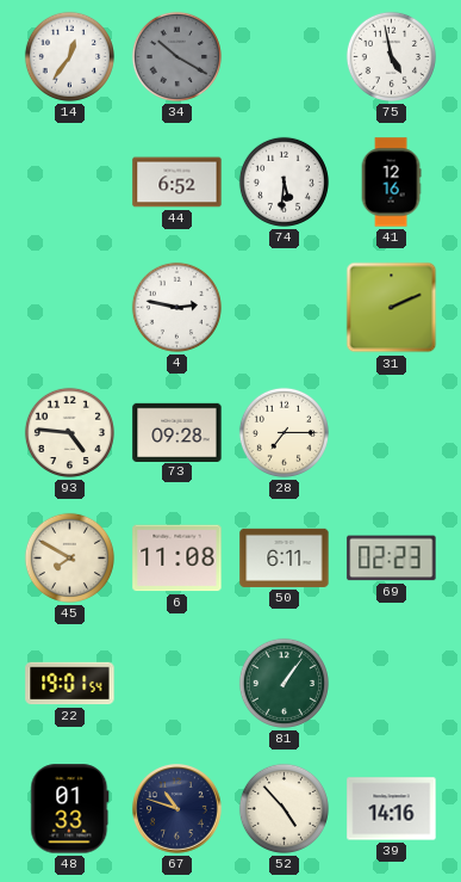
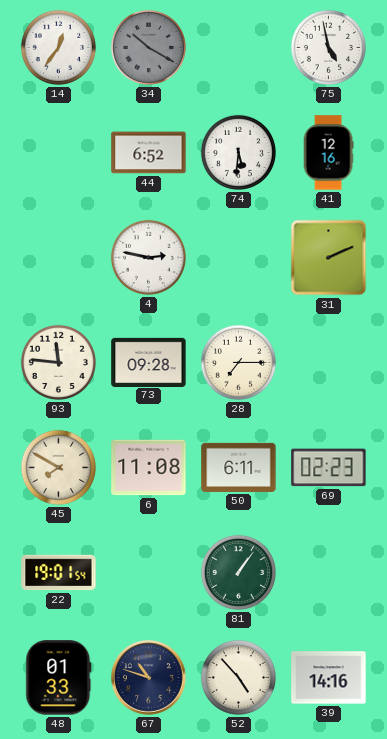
93: 4:46 -> 11:46
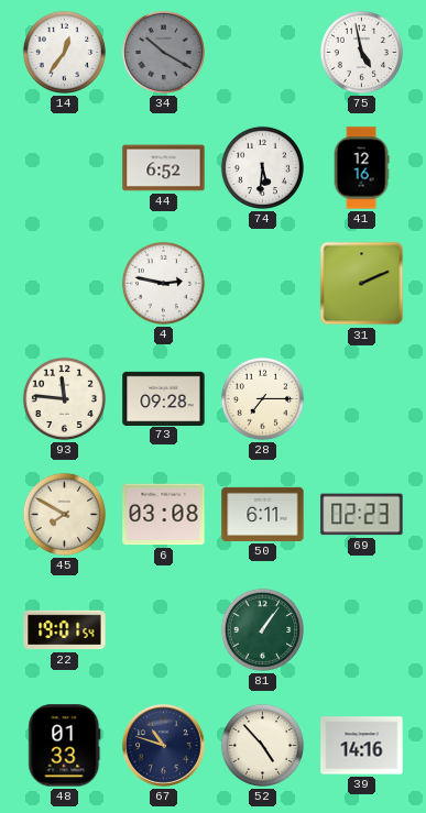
6: 11:08 -> 03:08
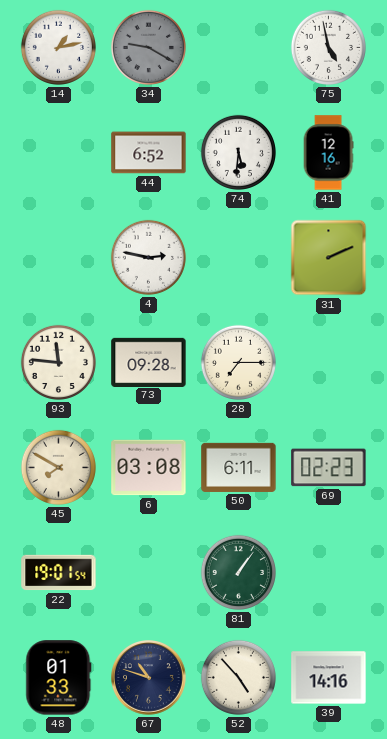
14: 12:36 -> 1:13
34: 10:20 -> 9:20
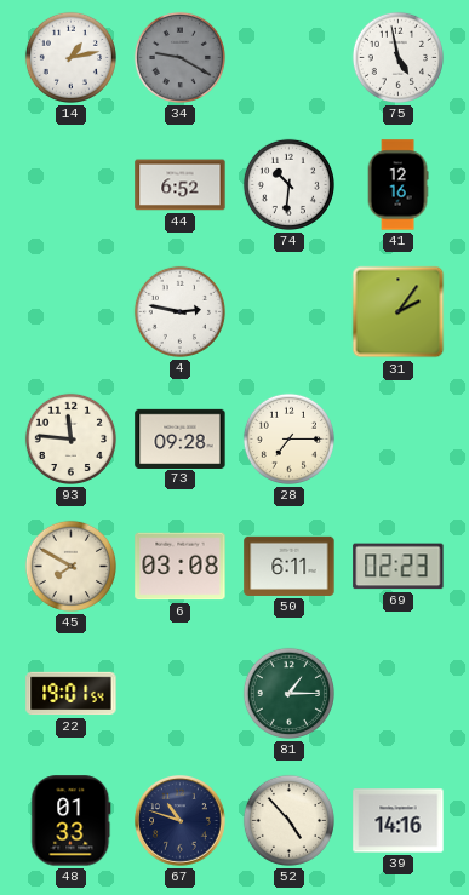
74: 5:31 -> 10:31
31: 2:11 -> 2:06
81: 1:06 -> 1:15
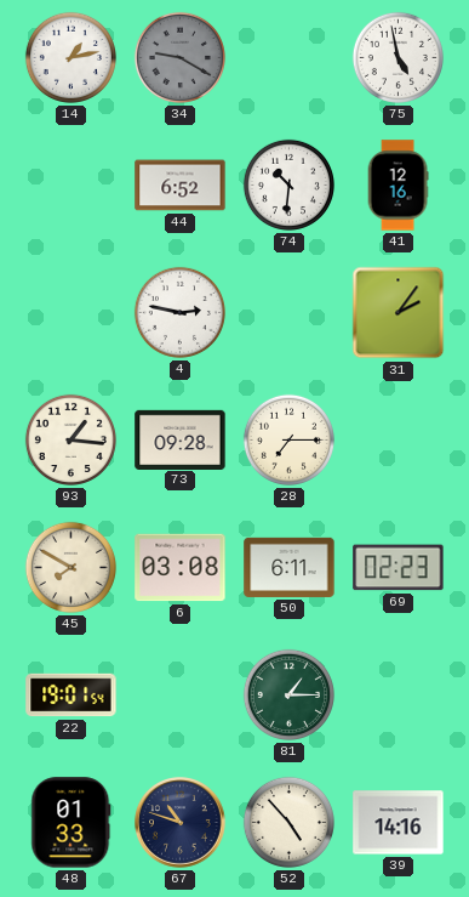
93: 11:46 -> 1:16
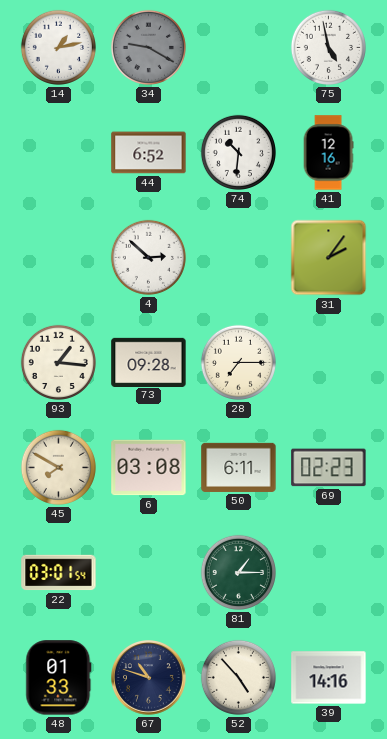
4: 2:47 -> 2:52
22: 19:01 -> 03:01
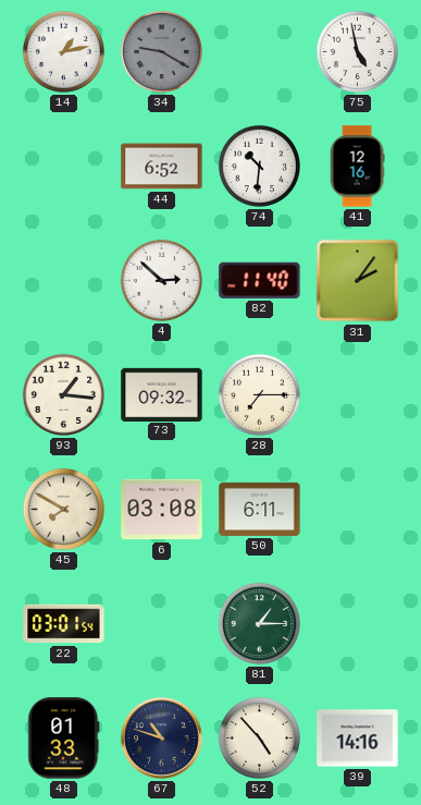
82: none -> 11:40
73: 09:28 -> 09:32
69: 02:23 -> none
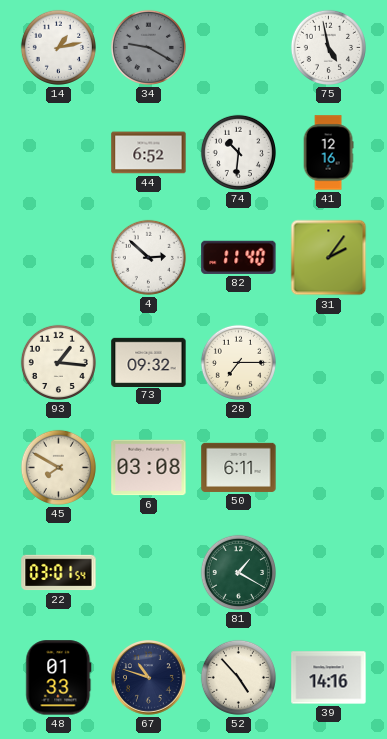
81: 1:15 -> 1:20
